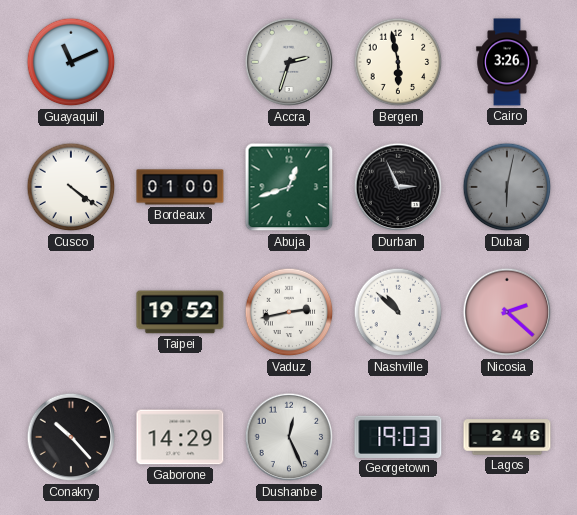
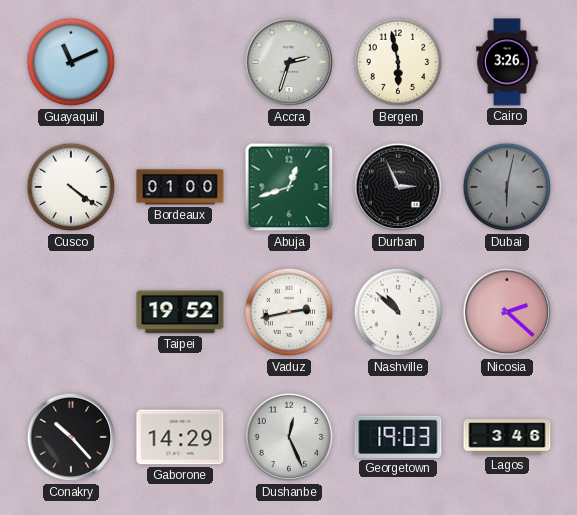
Lagos: 2:46 -> 3:46
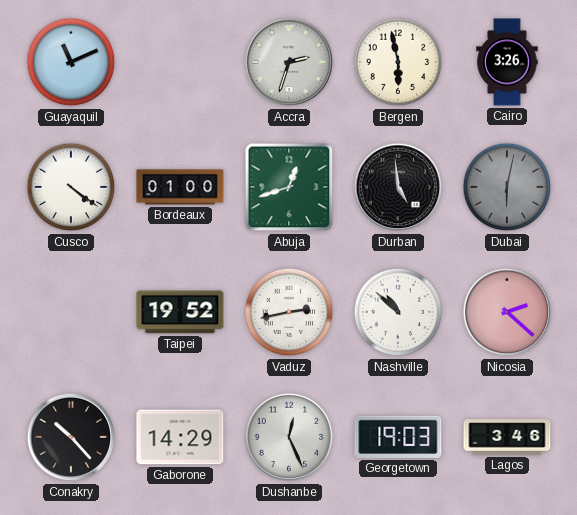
Durban: 2:56 -> 4:59
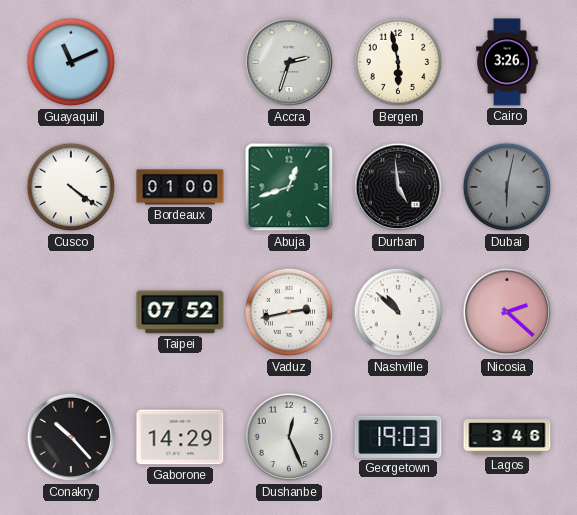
Taipei: 19:52 -> 07:52
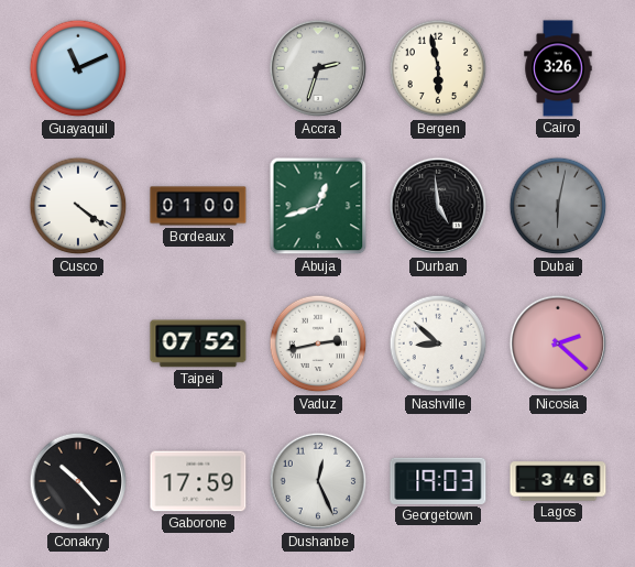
Nashville: 10:52 -> 8:52
Gaborone: 14:29 -> 17:59
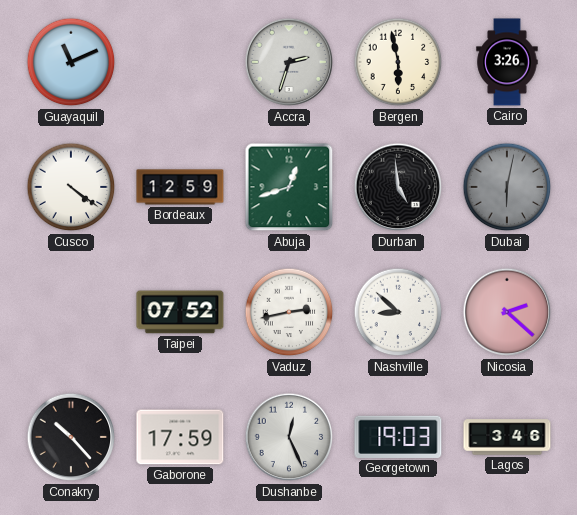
Bordeaux: 01:00 -> 12:59
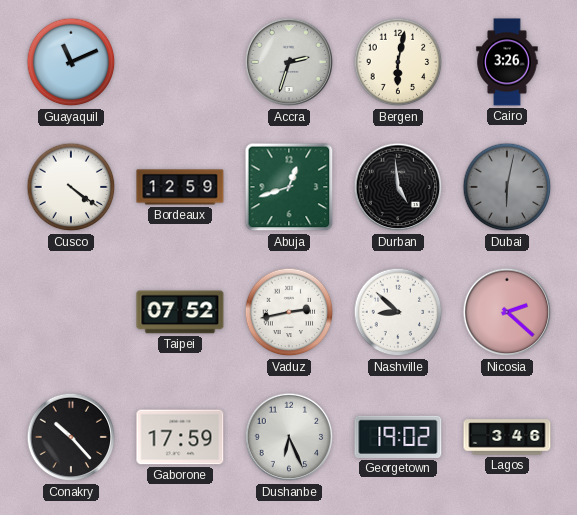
Bergen: 5:58 -> 6:02
Dushanbe: 12:26 -> 6:26
Georgetown: 19:03 -> 19:02
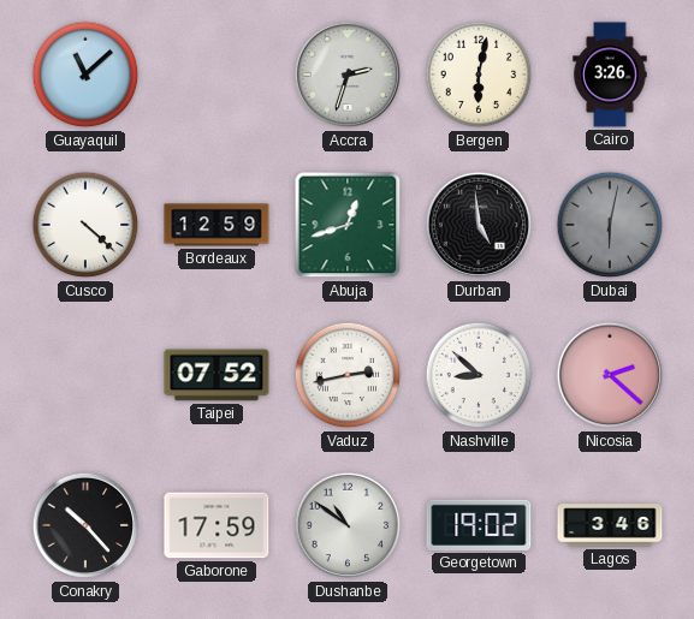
Guayaquil: 11:11 -> 11:08
Cusco: 4:21 -> 4:22
Dushanbe: 6:26 -> 10:51
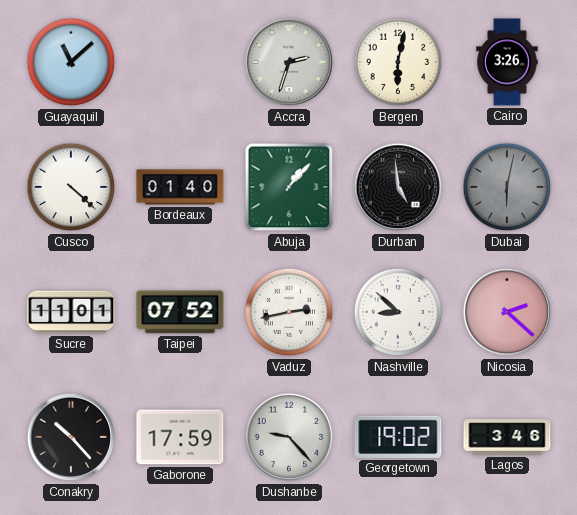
Bordeaux: 12:59 -> 01:40
Abuja: 12:42 -> 1:07
Sucre: none -> 11:01
Dushanbe: 10:51 -> 9:23
